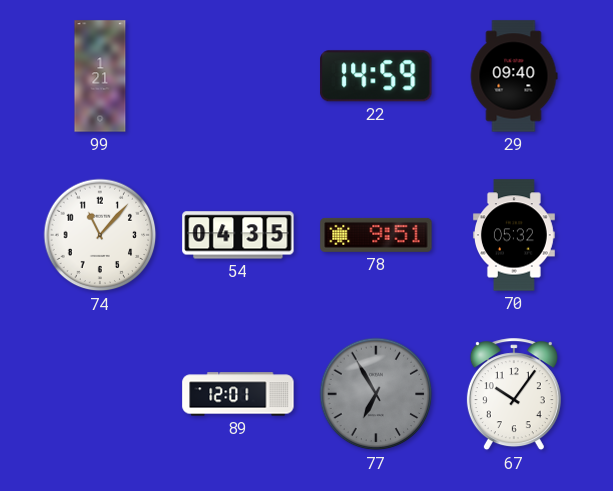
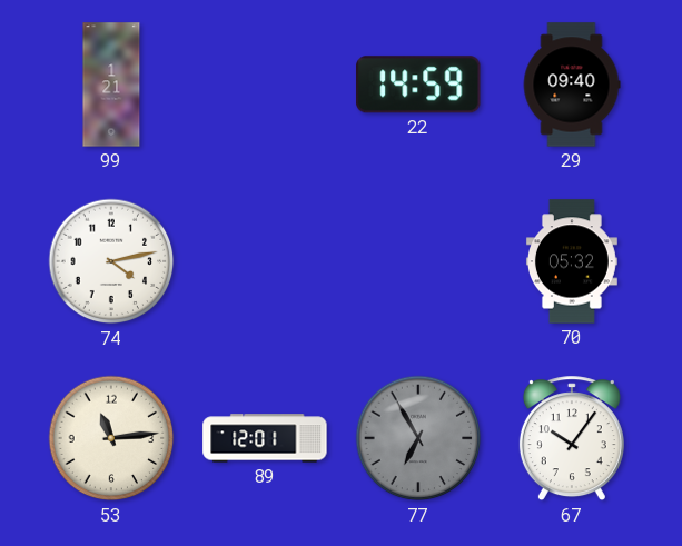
74: 11:07 -> 4:13
54: 04:35 -> none
78: 9:51 -> none
53: none -> 11:14
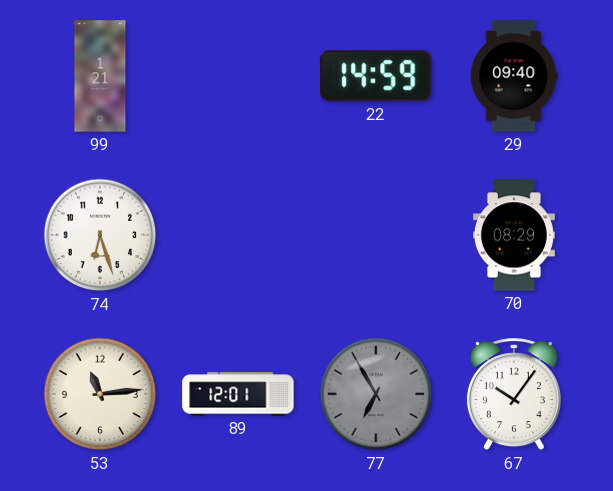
74: 4:13 -> 6:27
70: 05:32 -> 08:29
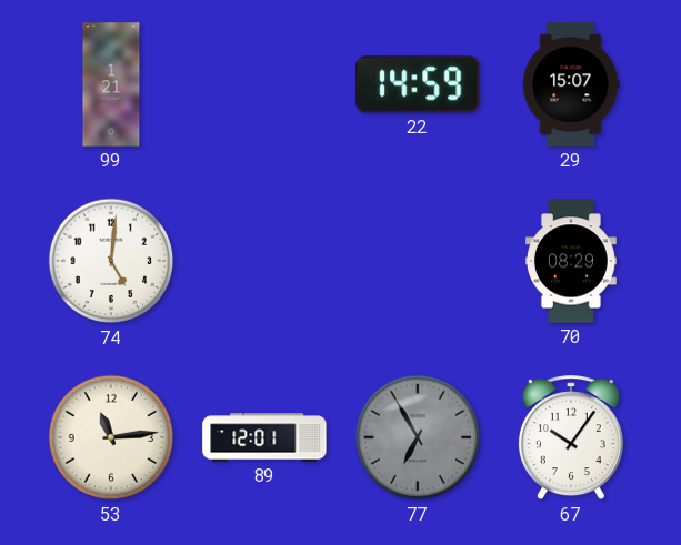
29: 09:40 -> 15:07
74: 6:27 -> 5:01
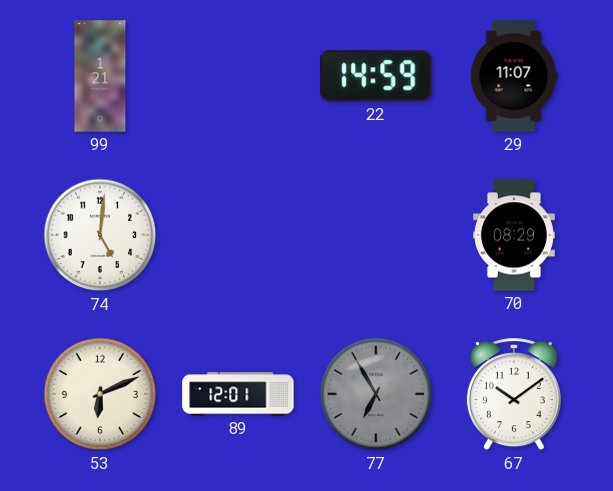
29: 15:07 -> 11:07
53: 11:14 -> 6:11
67: 10:06 -> 10:09
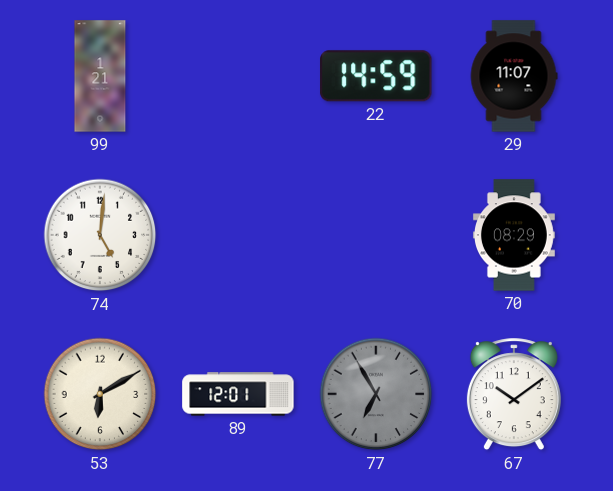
53: 6:11 -> 6:10
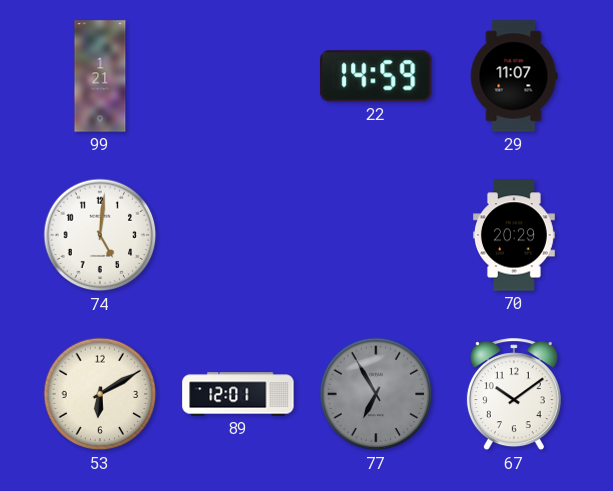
70: 08:29 -> 20:29
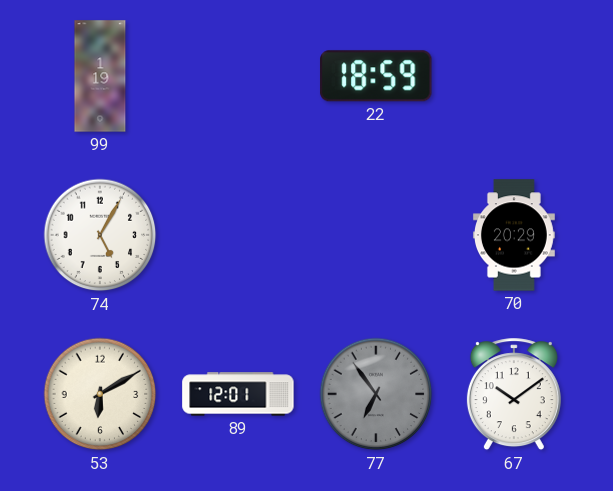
99: 1:21 -> 1:19
22: 14:59 -> 18:59
29: 11:07 -> none
74: 5:01 -> 5:05
77: 6:55 -> 6:54
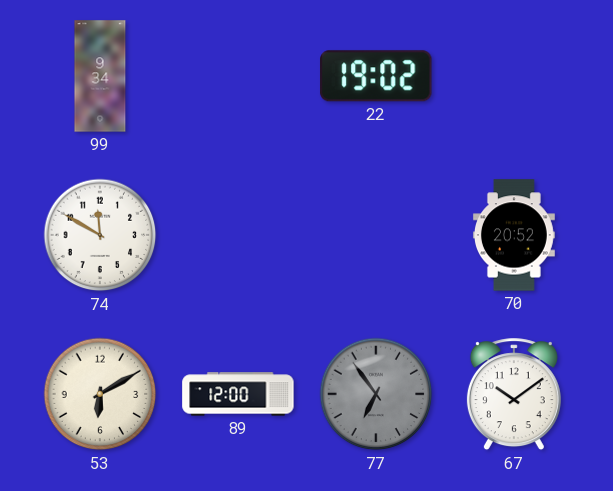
99: 1:19 -> 9:34
22: 18:59 -> 19:02
74: 5:05 -> 11:50
70: 20:29 -> 20:52
89: 12:01 -> 12:00
